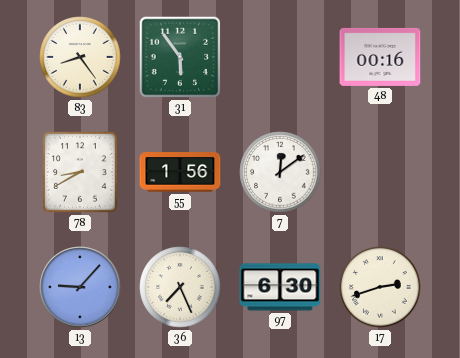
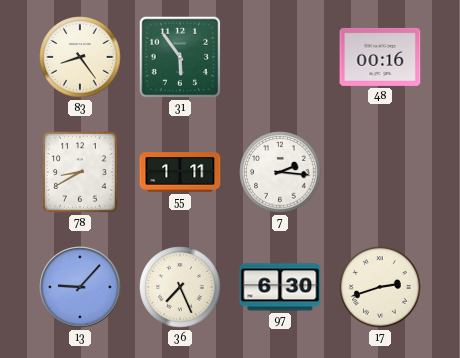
55: 1:56 -> 1:11
7: 12:09 -> 2:16
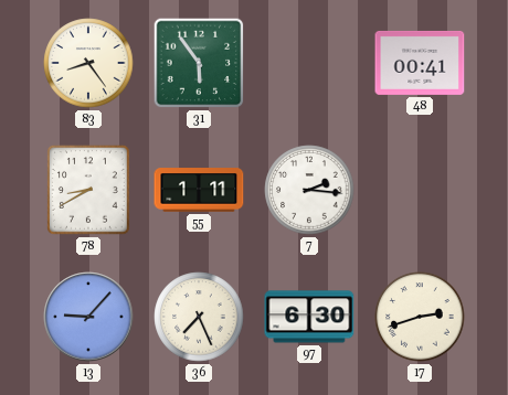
48: 00:16 -> 00:41
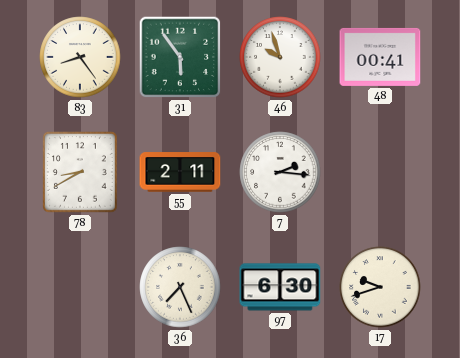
46: none -> 9:57
55: 1:11 -> 2:11
13: 9:07 -> none
17: 2:42 -> 9:42
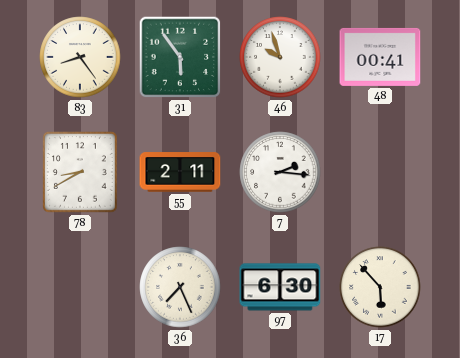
17: 9:42 -> 5:53
